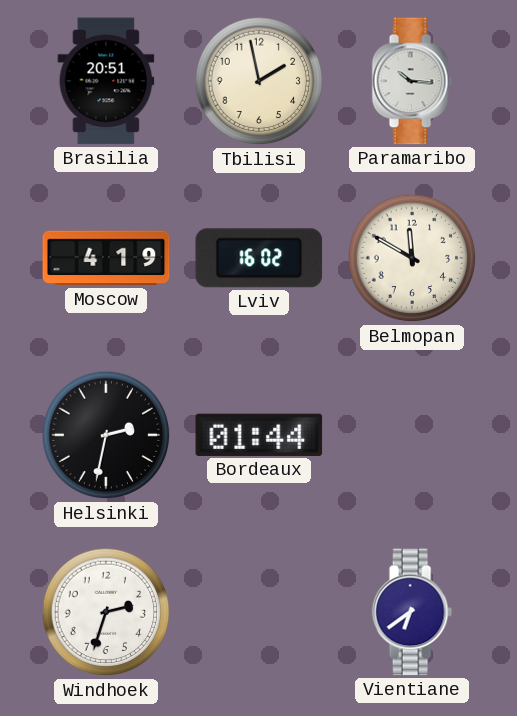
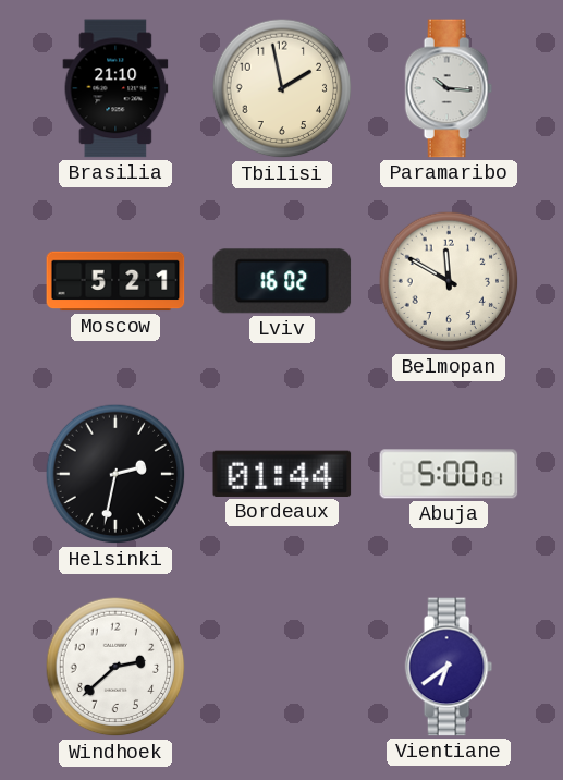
Brasilia: 20:51 -> 21:10
Moscow: 4:19 -> 5:21
Abuja: none -> 5:00
Windhoek: 2:33 -> 2:38
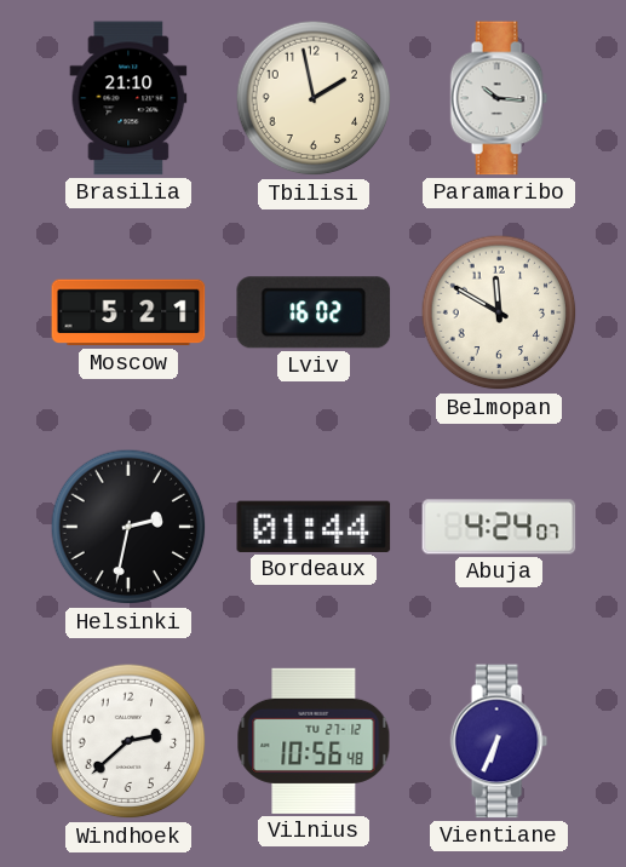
Abuja: 5:00 -> 4:24
Vilnius: none -> 10:56
Vientiane: 6:39 -> 6:34
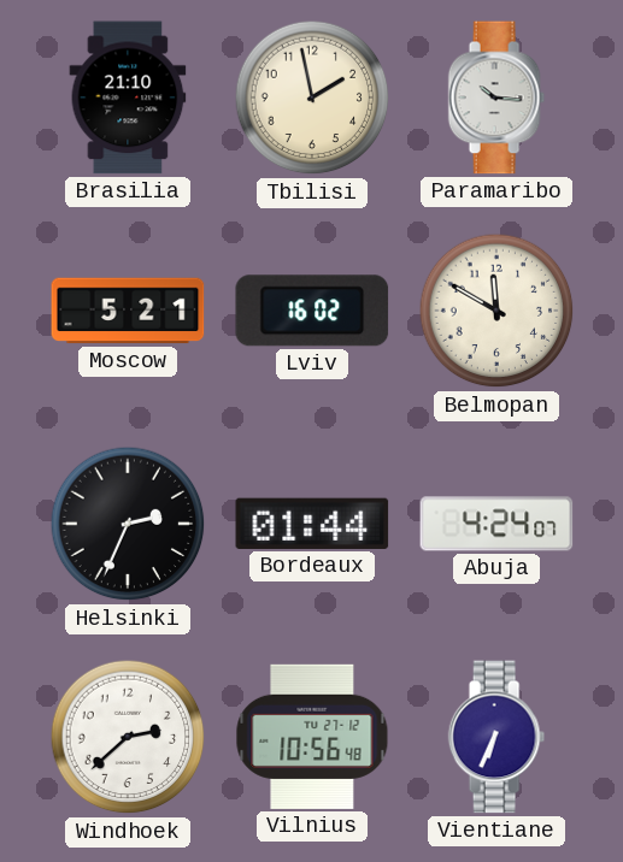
Helsinki: 2:32 -> 2:34
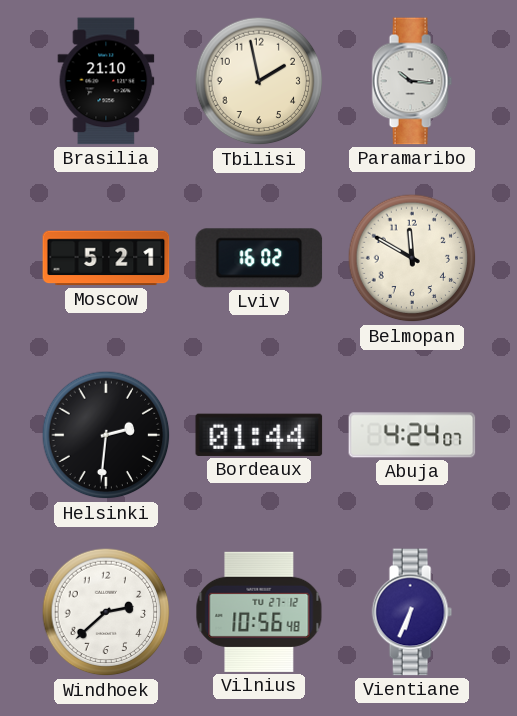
Helsinki: 2:34 -> 2:31
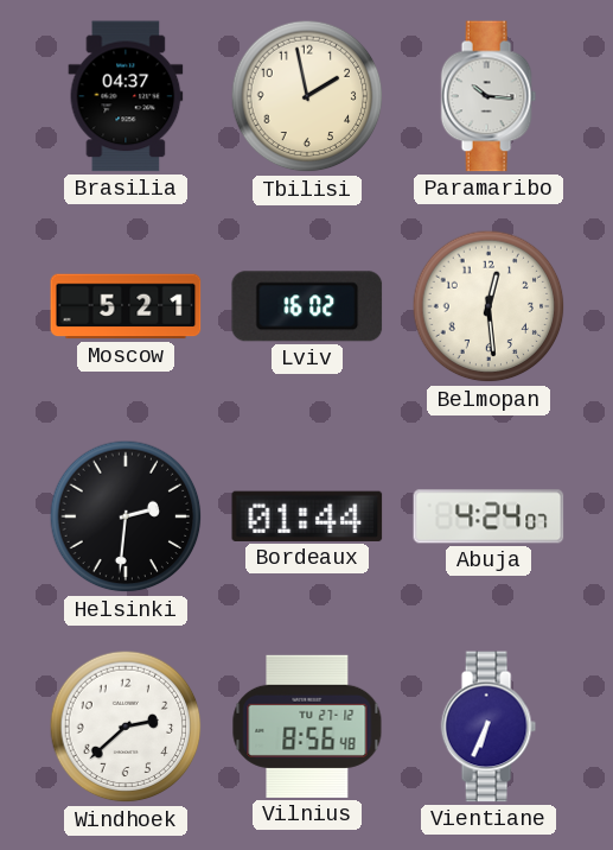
Brasilia: 21:10 -> 04:37
Belmopan: 11:50 -> 12:29
Vilnius: 10:56 -> 8:56
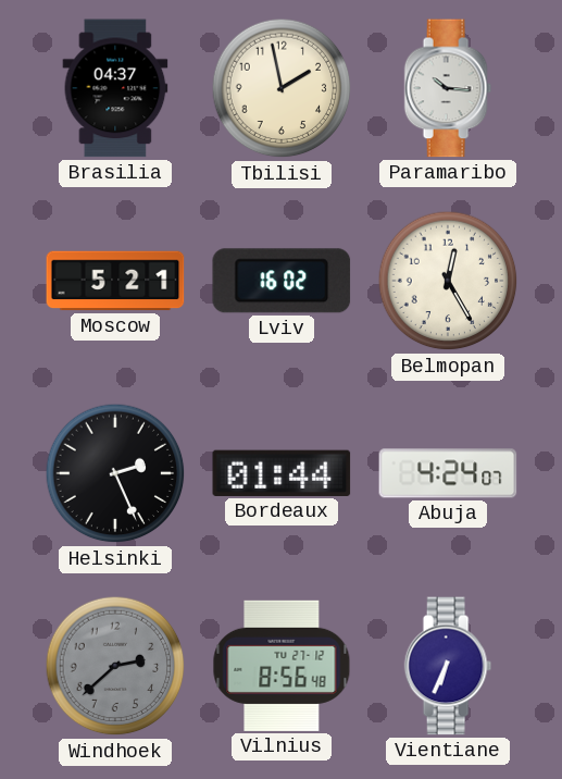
Belmopan: 12:29 -> 12:25
Helsinki: 2:31 -> 2:26
Windhoek dial: white -> grey
